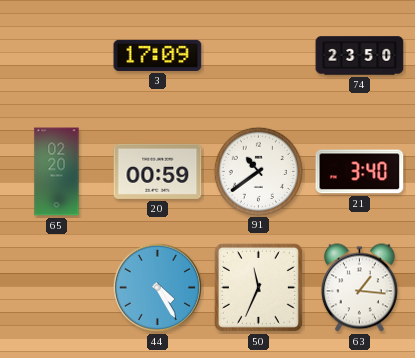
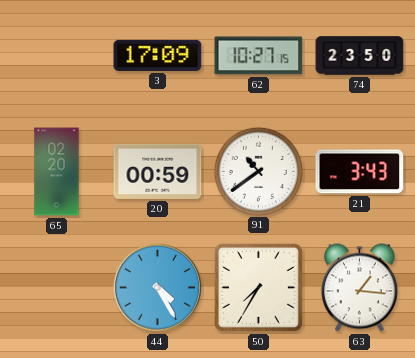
62: none -> 10:27
21: 3:40 -> 3:43
50: 11:34 -> 7:35
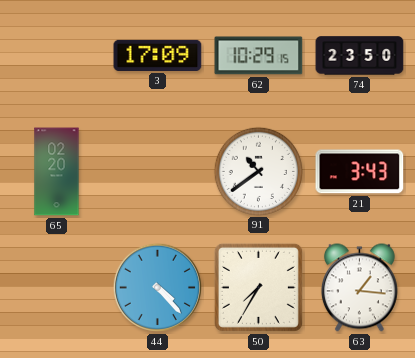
62: 10:27 -> 10:29
20: 00:59 -> none
44: 4:25 -> 4:23
